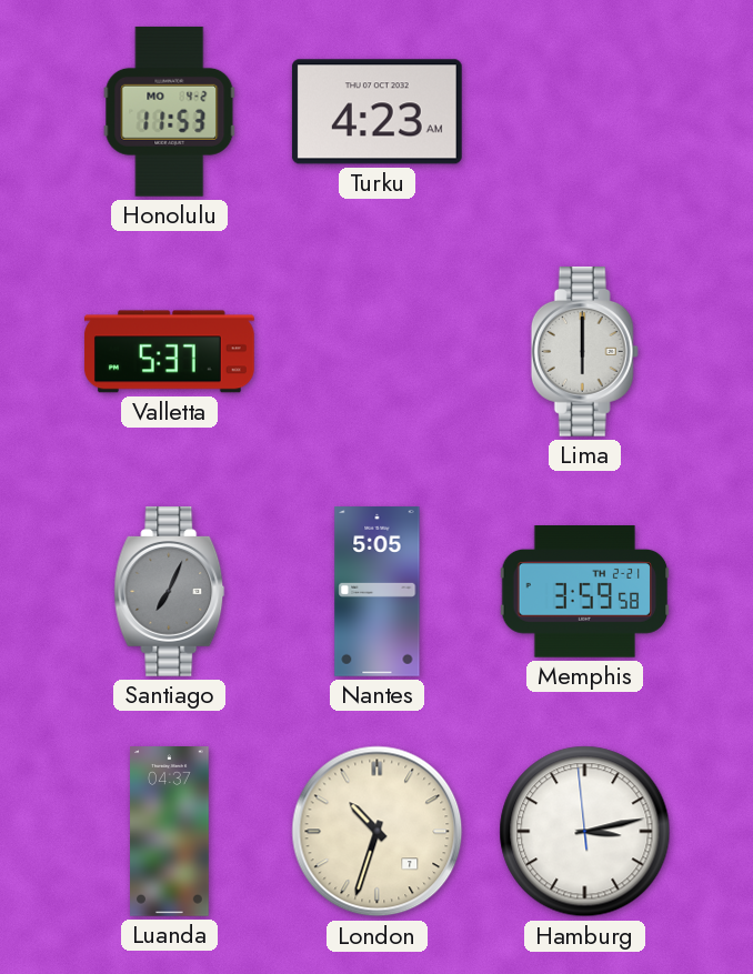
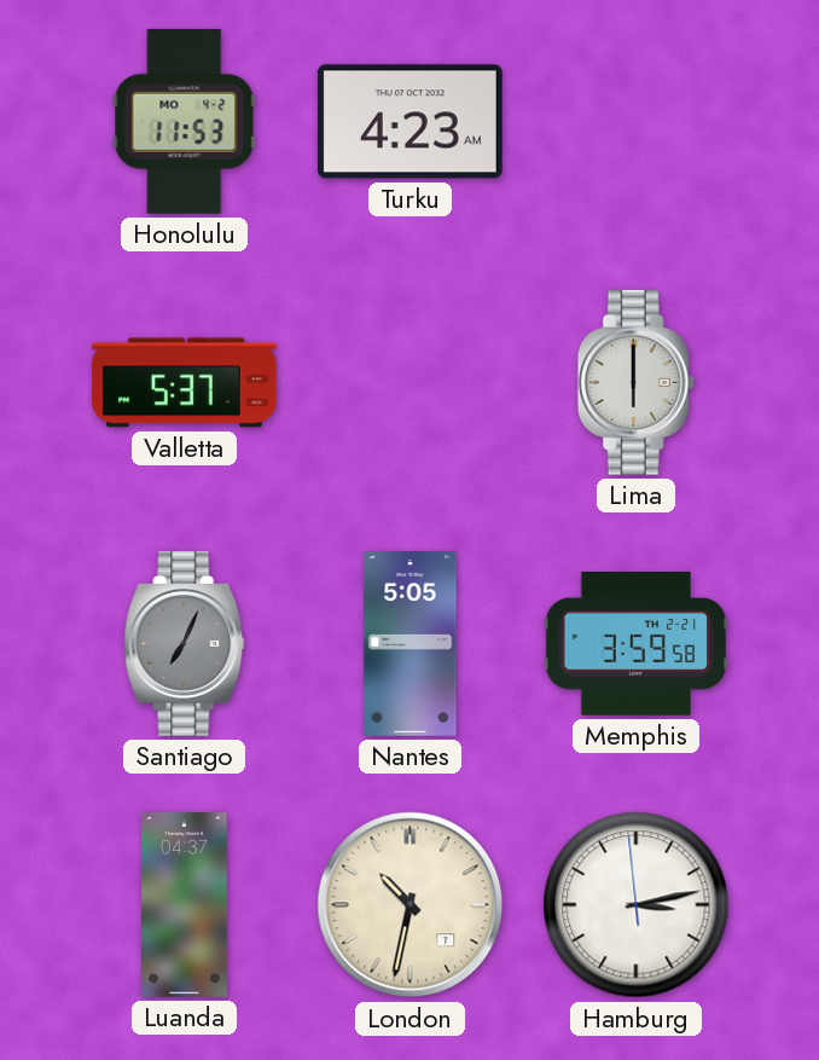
London: 10:33 -> 10:32
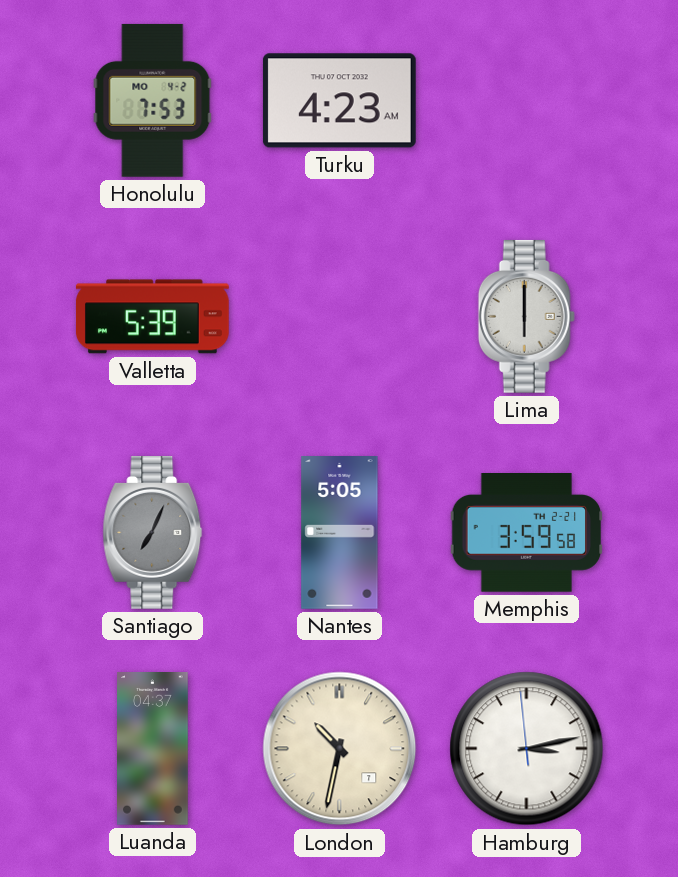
Honolulu: 11:53 -> 7:53
Valletta: 5:37 -> 5:39
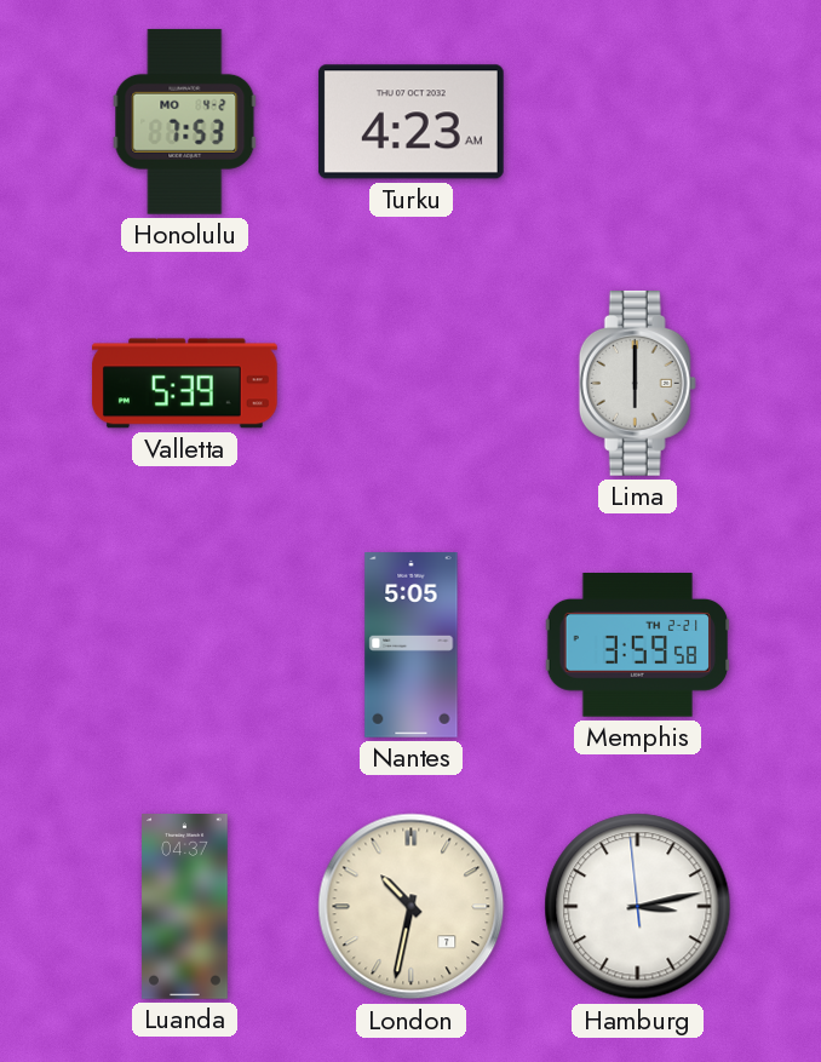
Santiago: 7:04 -> none
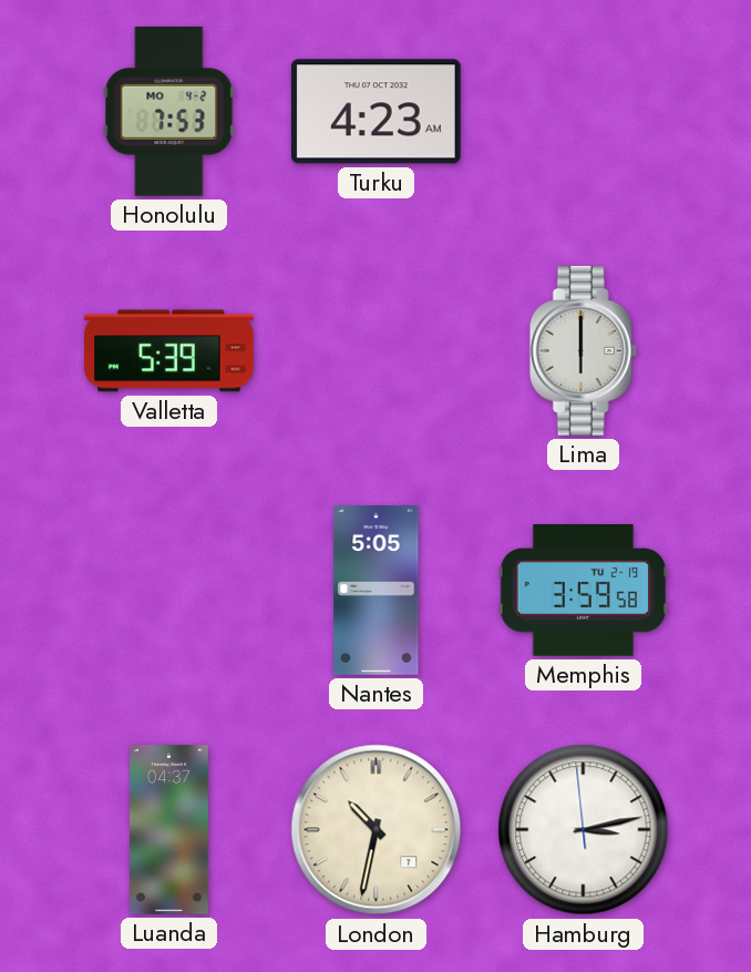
Memphis date: TH 2-21 -> TU 2-19
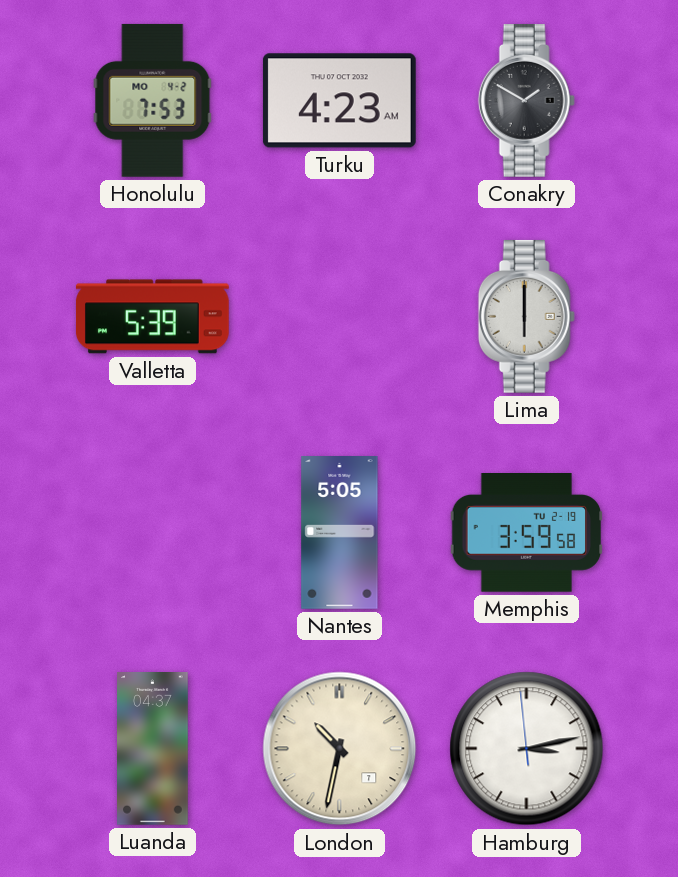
Conakry: none -> 1:50
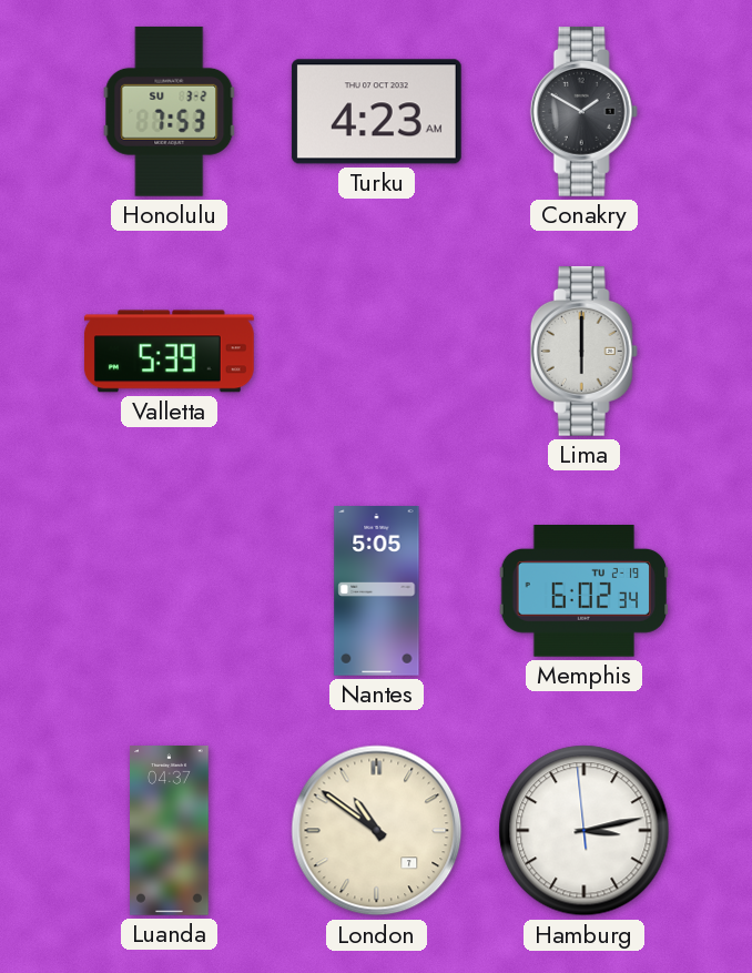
Honolulu date: MO 4-2 -> SU 3-2
Memphis: 3:59 -> 6:02
London: 10:32 -> 10:51
